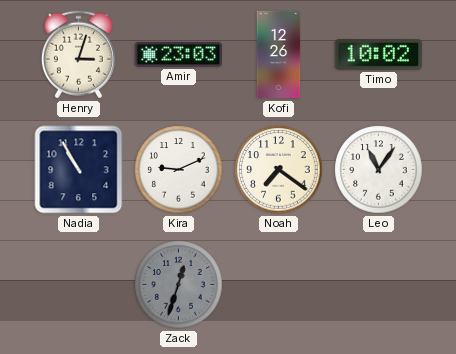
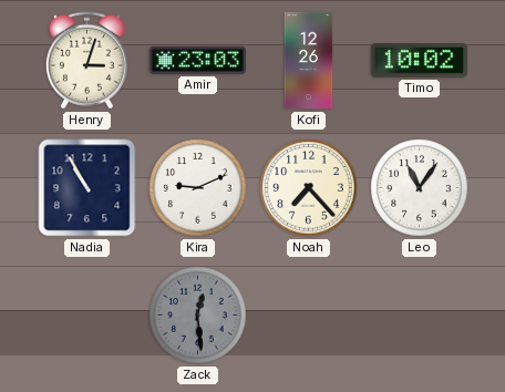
Noah: 7:21 -> 7:23
Zack: 12:33 -> 12:29
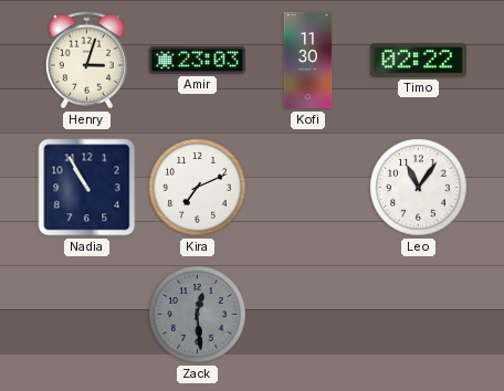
Kofi: 12:26 -> 11:30
Timo: 10:02 -> 02:22
Kira: 9:11 -> 7:11
Noah: 7:23 -> none
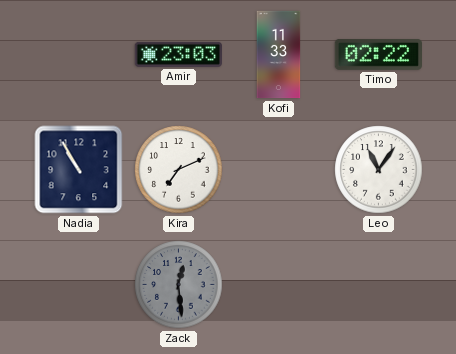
Henry: 3:03 -> none
Kofi: 11:30 -> 11:33
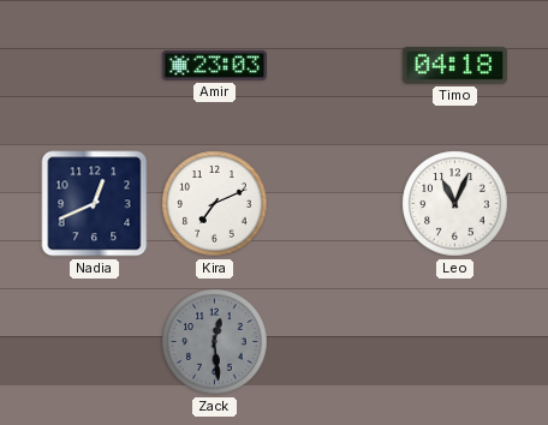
Kofi: 11:33 -> none
Timo: 02:22 -> 04:18
Nadia: 10:55 -> 12:41
Leo: 11:06 -> 11:04
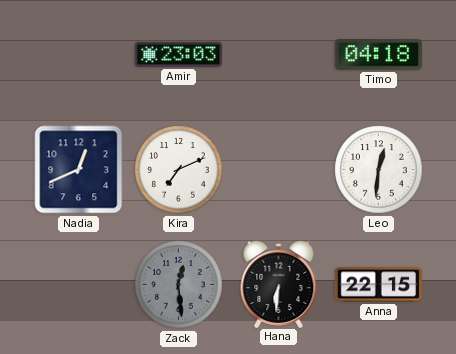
Leo: 11:04 -> 12:31
Hana: none -> 6:31
Anna: none -> 22:15
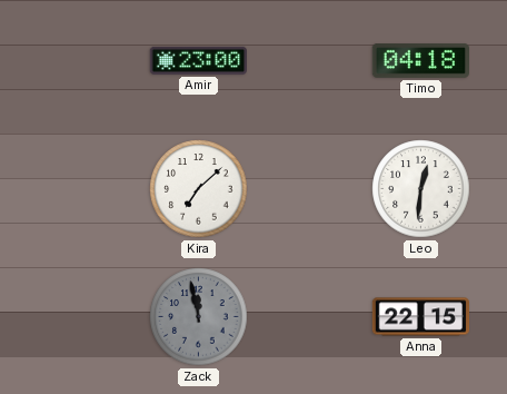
Amir: 23:03 -> 23:00
Nadia: 12:41 -> none
Kira: 7:11 -> 7:08
Zack: 12:29 -> 11:58
Hana: 6:31 -> none
